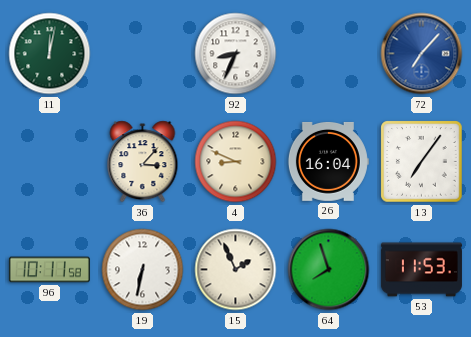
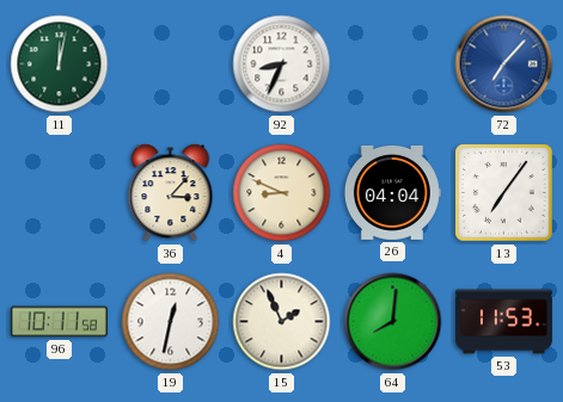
26: 16:04 -> 04:04
19: 6:32 -> 12:32
64: 7:57 -> 8:01
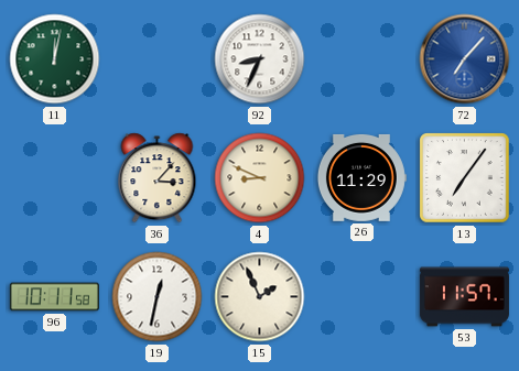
26: 04:04 -> 11:29
64: 8:01 -> none
53: 11:53 -> 11:57
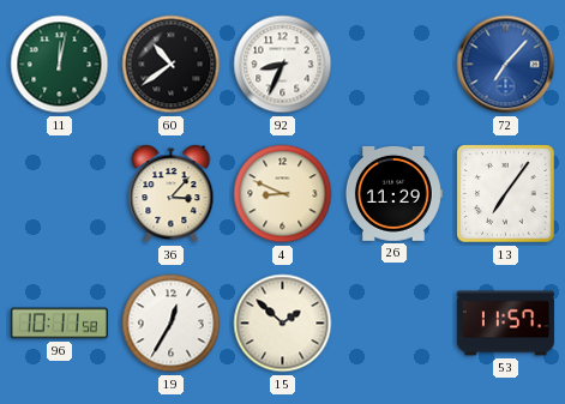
60: none -> 10:39
19: 12:32 -> 12:35
15: 1:56 -> 1:52
